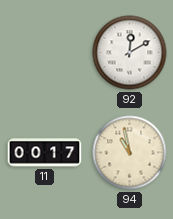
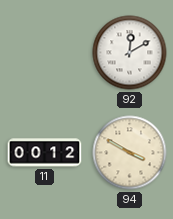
11: 00:17 -> 00:12
94: 10:58 -> 3:50
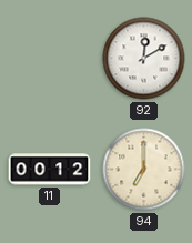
94: 3:50 -> 7:00
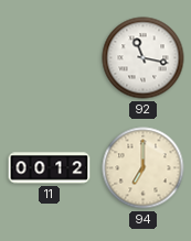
92: 12:10 -> 11:17
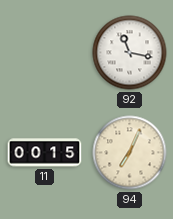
11: 00:12 -> 00:15
94: 7:00 -> 7:04
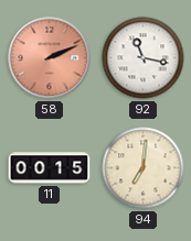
58: none -> 2:11
94: 7:04 -> 7:01
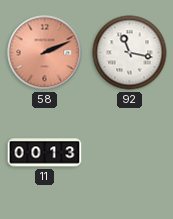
11: 00:15 -> 00:13
94: 7:01 -> none
